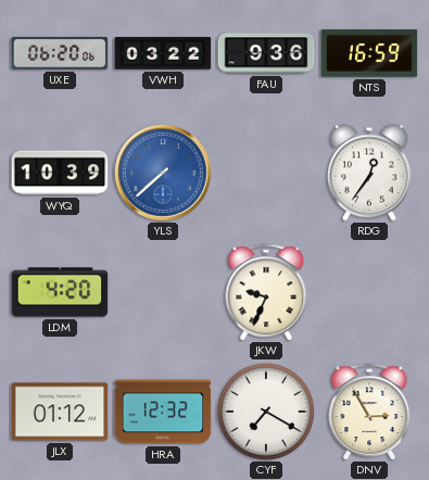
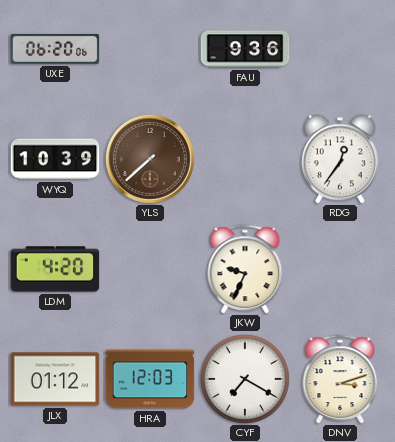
VWH: 03:22 -> none
NTS: 16:59 -> none
YLS dial: blue -> brown
HRA: 12:32 -> 12:03
DNV: 2:55 -> 3:12
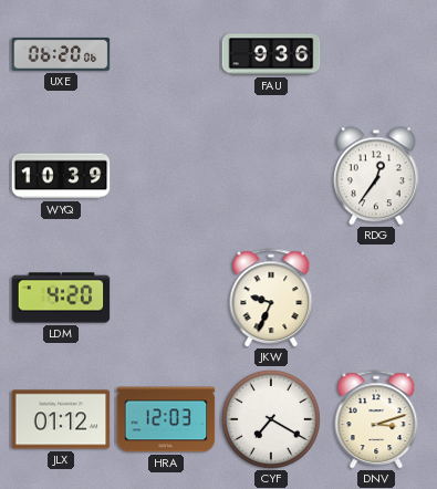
YLS: 7:38 -> none
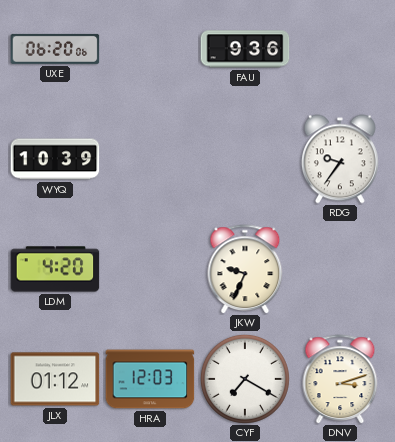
RDG: 12:36 -> 9:36
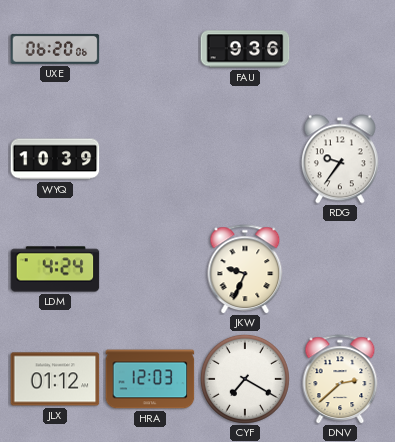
LDM: 4:20 -> 4:24
DNV: 3:12 -> 2:38
